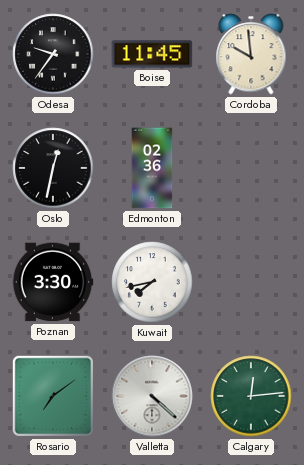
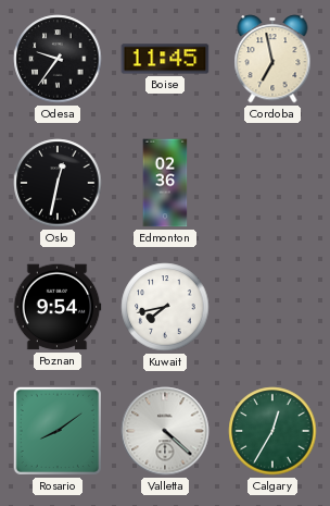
Cordoba: 9:59 -> 6:58
Poznan: 3:30 -> 9:54
Rosario: 7:09 -> 8:09
Calgary: 12:14 -> 12:35
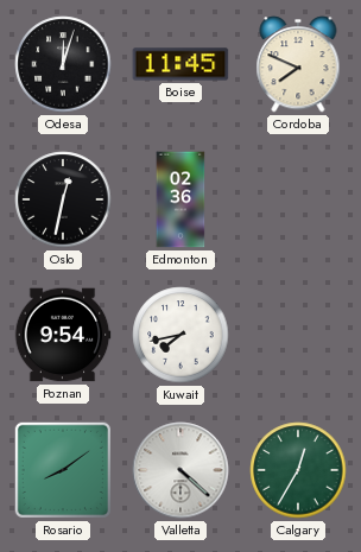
Odesa: 9:36 -> 12:03
Cordoba: 6:58 -> 7:49
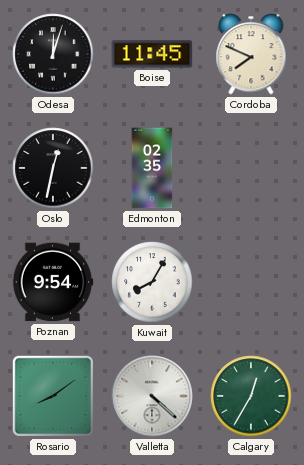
Edmonton: 02:36 -> 02:35
Kuwait: 7:43 -> 8:05
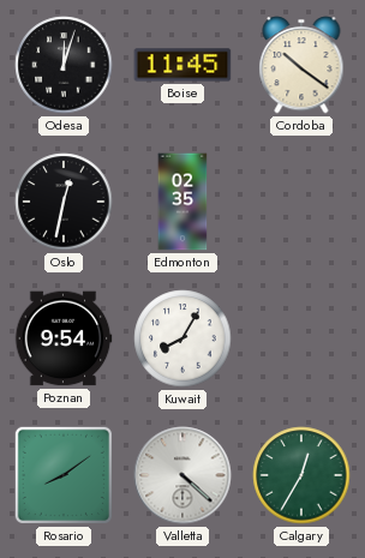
Cordoba: 7:49 -> 10:21
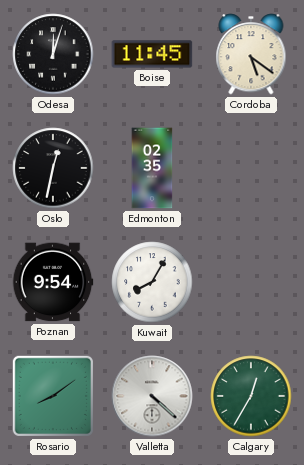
Cordoba: 10:21 -> 5:21
